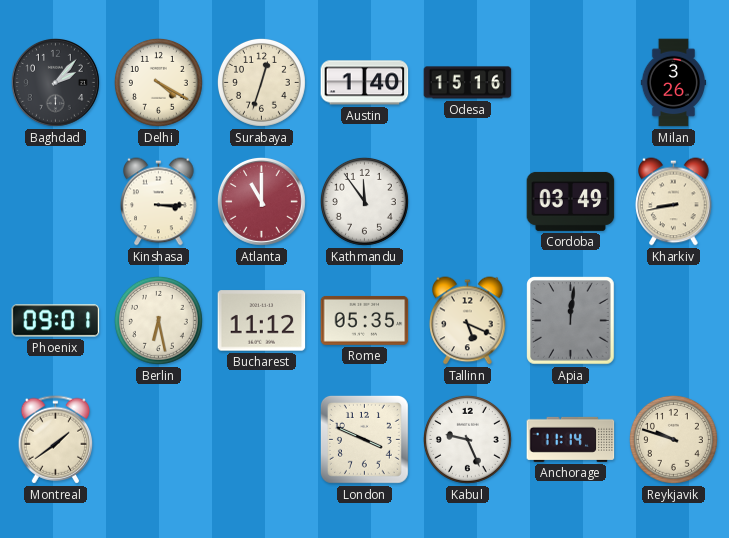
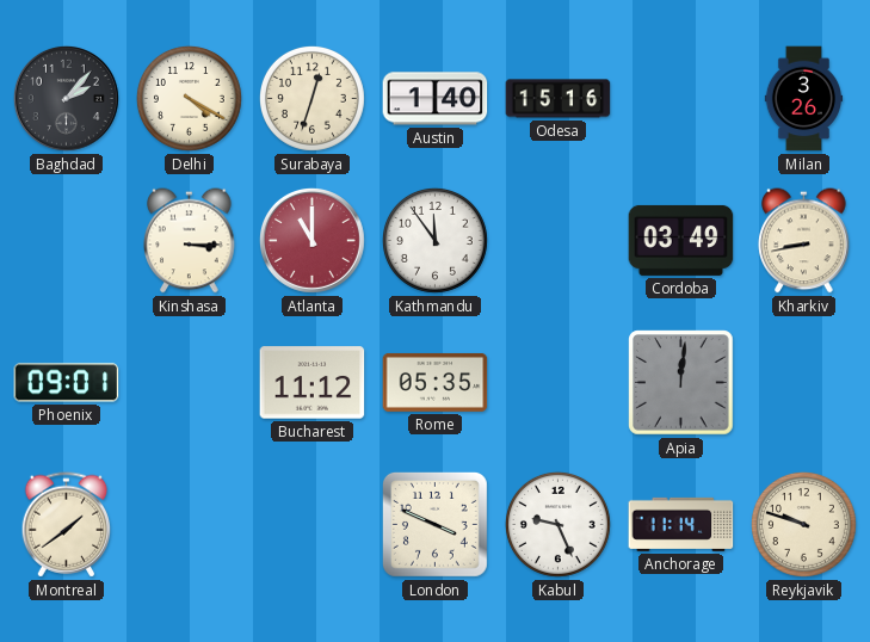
Berlin: 6:28 -> none
Tallinn: 5:19 -> none
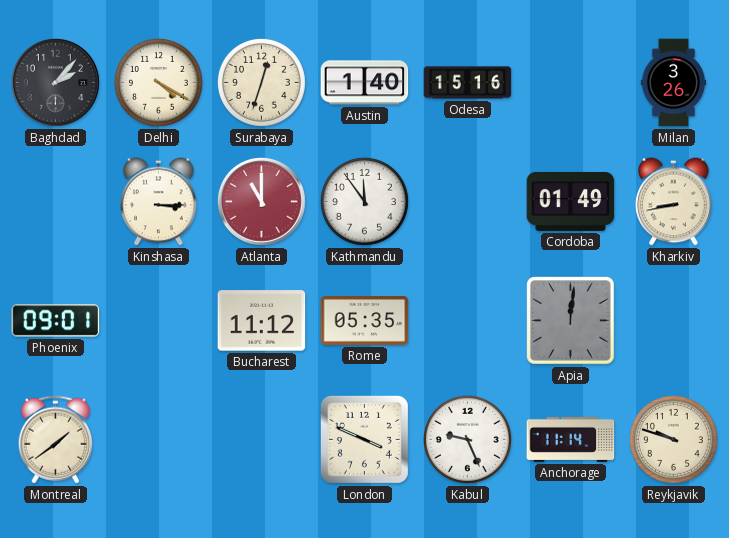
Cordoba: 03:49 -> 01:49
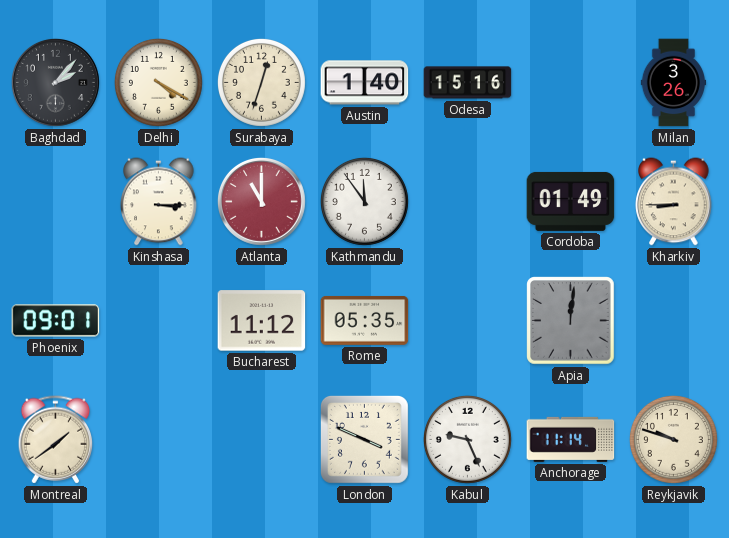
Kharkiv: 8:43 -> 8:45
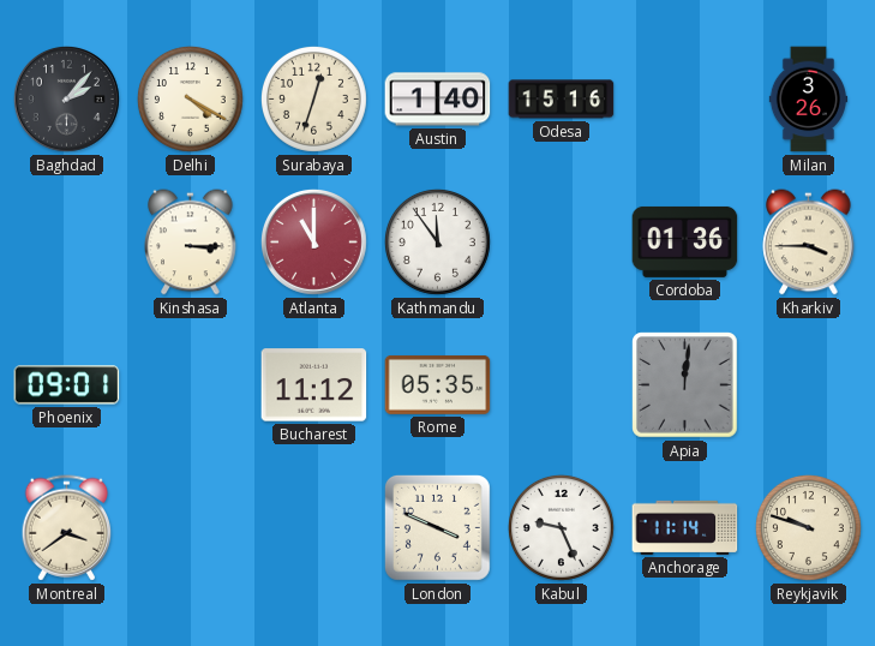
Cordoba: 01:49 -> 01:36
Kharkiv: 8:45 -> 3:45
Montreal: 1:39 -> 3:39
